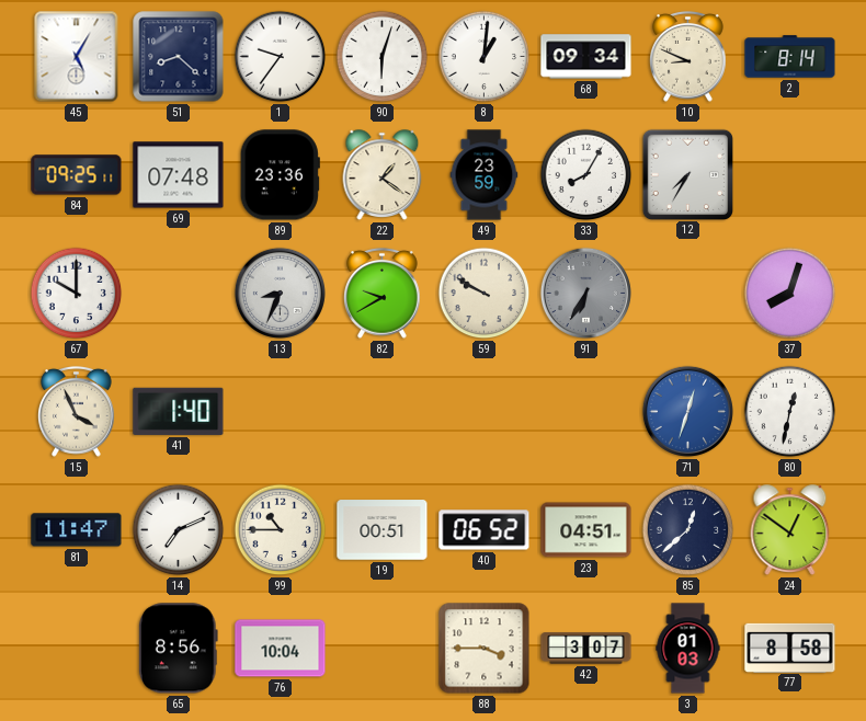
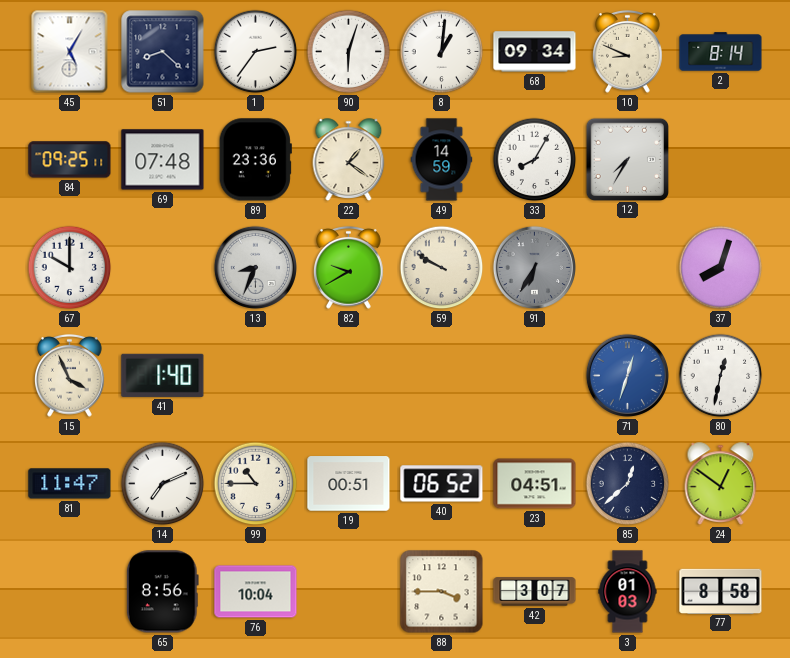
1: 9:36 -> 2:36
49: 23:59 -> 14:59
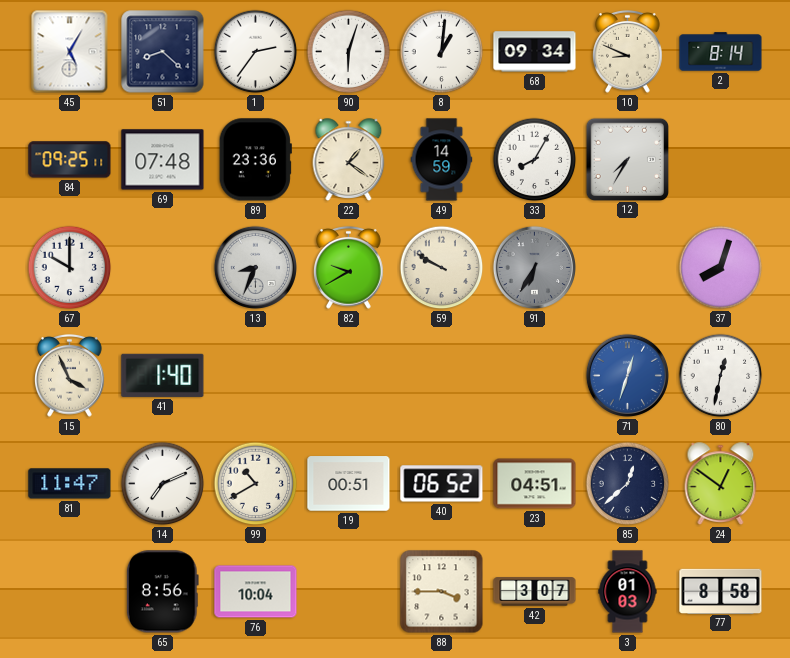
99: 10:45 -> 10:40
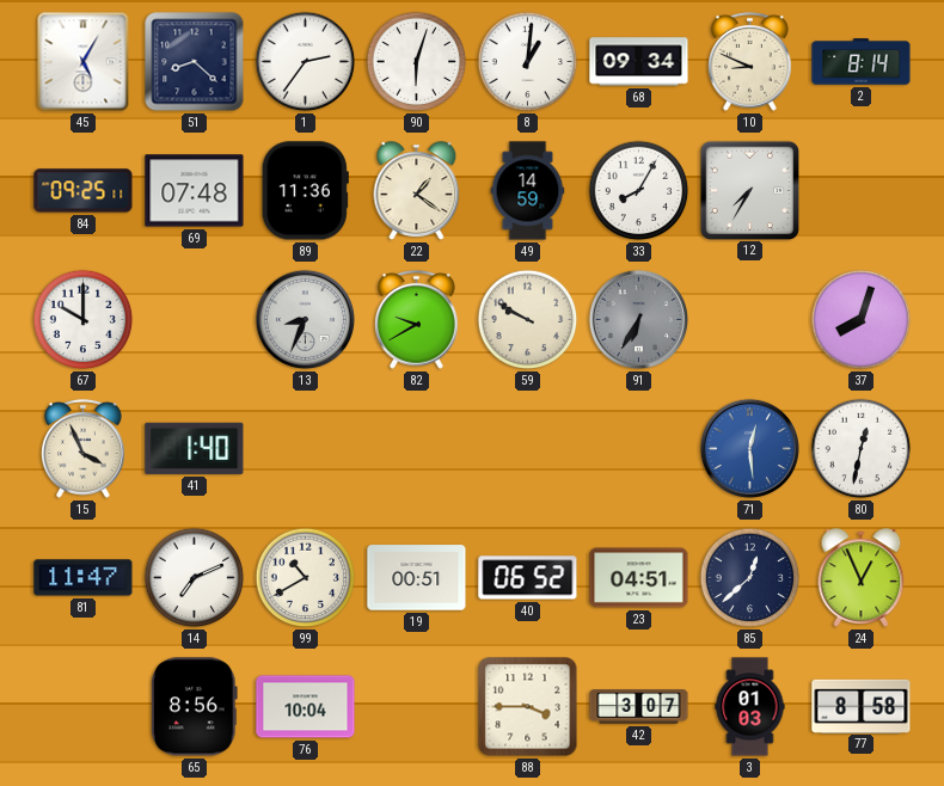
89: 23:36 -> 11:36
71: 12:33 -> 12:29
24: 12:51 -> 12:56
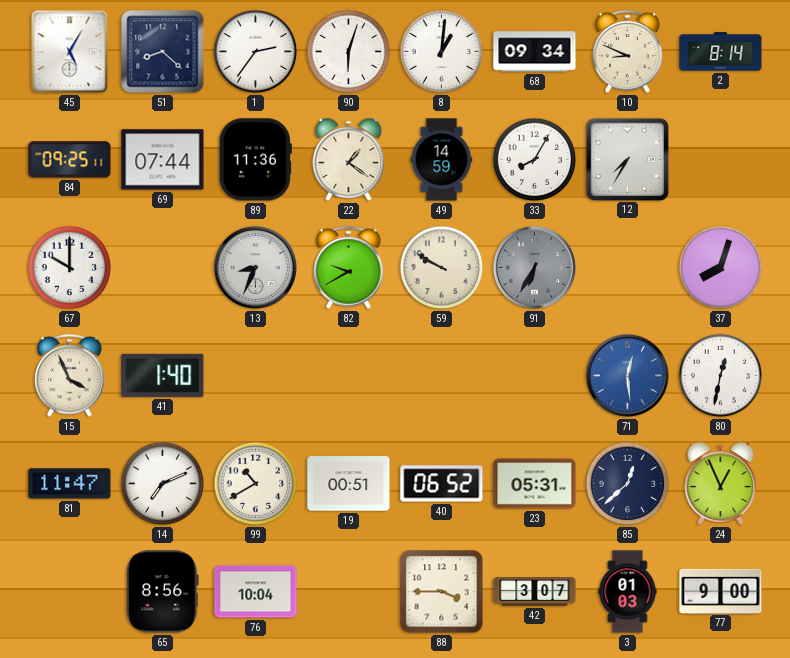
69: 07:48 -> 07:44
23: 04:51 -> 05:31
77: 8:58 -> 9:00
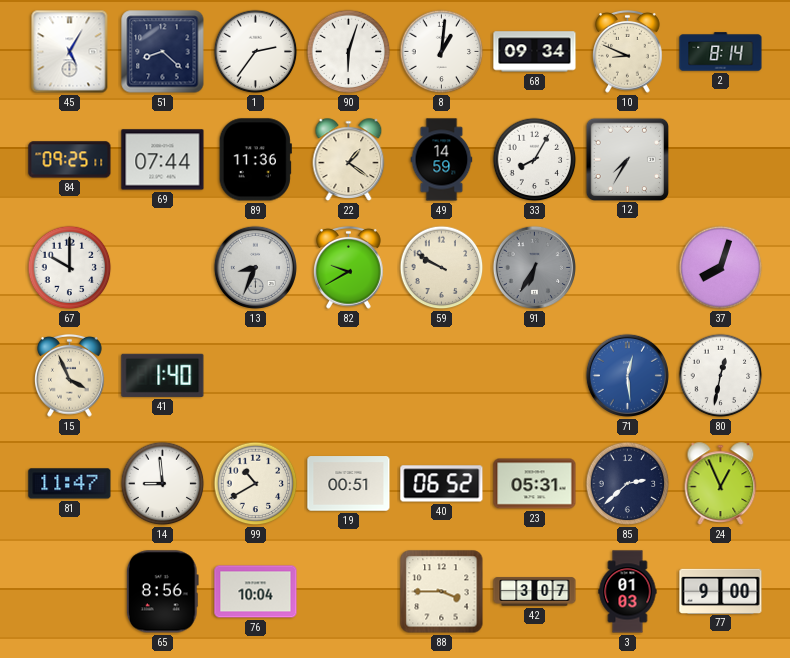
14: 7:11 -> 8:59
85: 12:38 -> 2:38
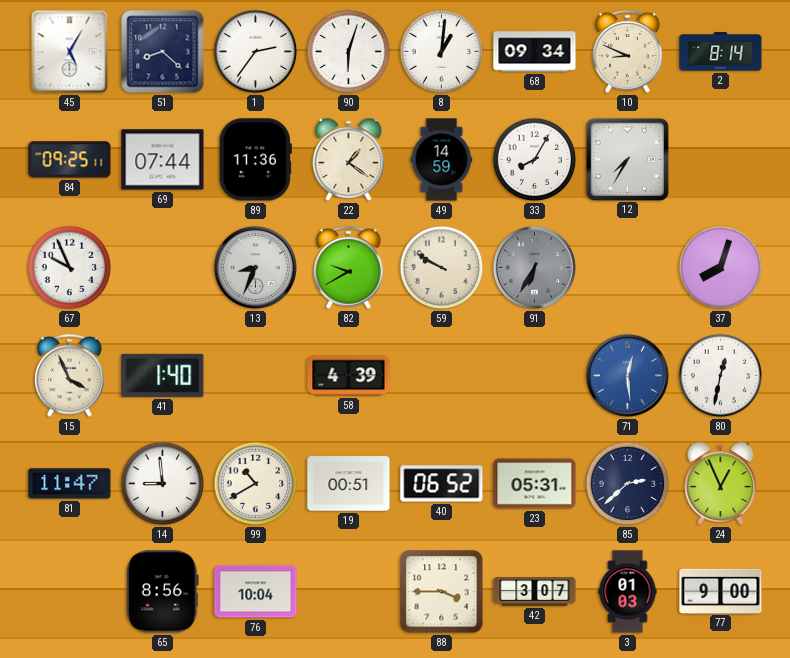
67: 10:00 -> 9:56
58: none -> 4:39
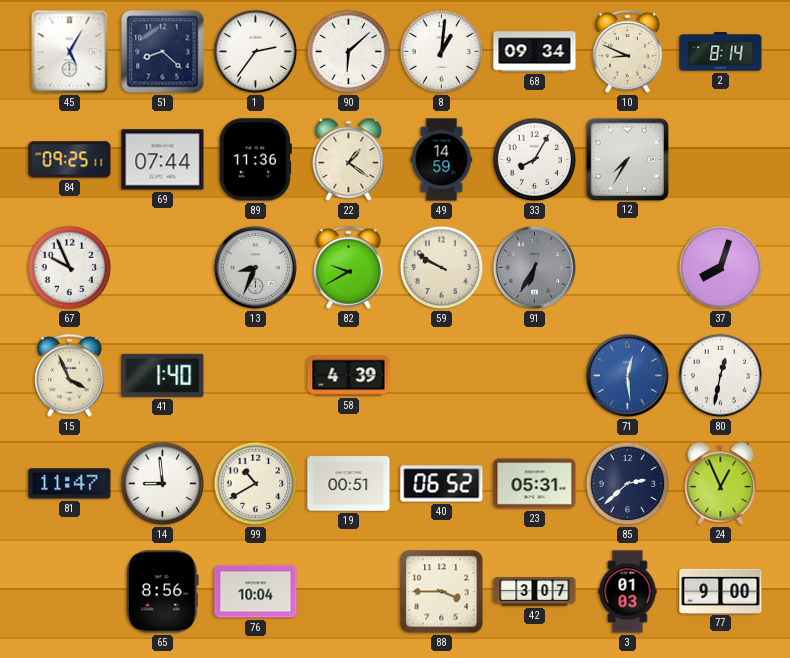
90: 6:03 -> 6:08
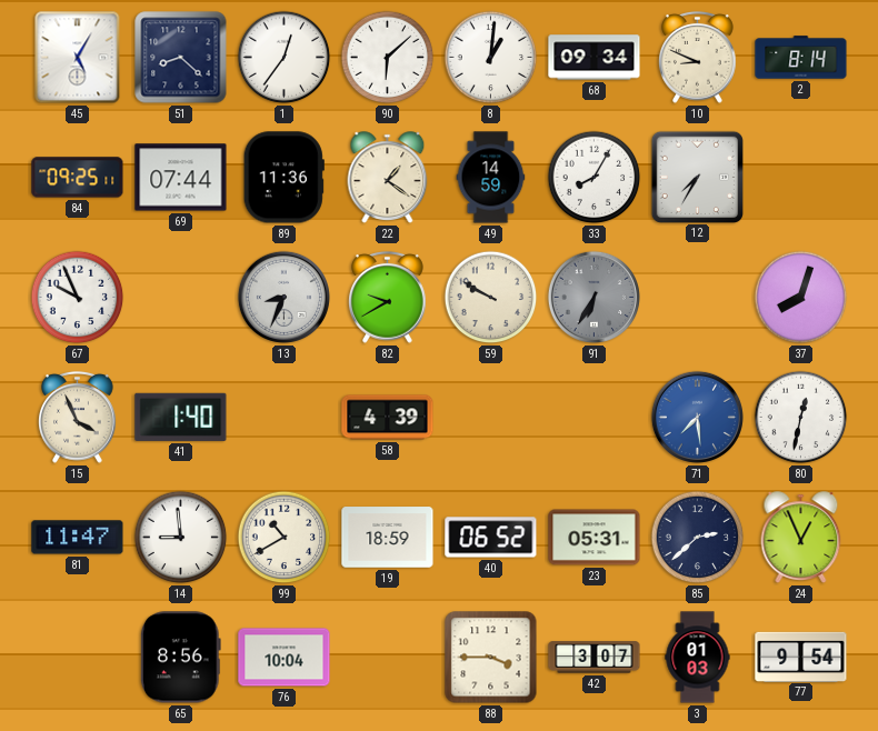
1: 2:36 -> 12:36
71: 12:29 -> 7:29
19: 00:51 -> 18:59
77: 9:00 -> 9:54
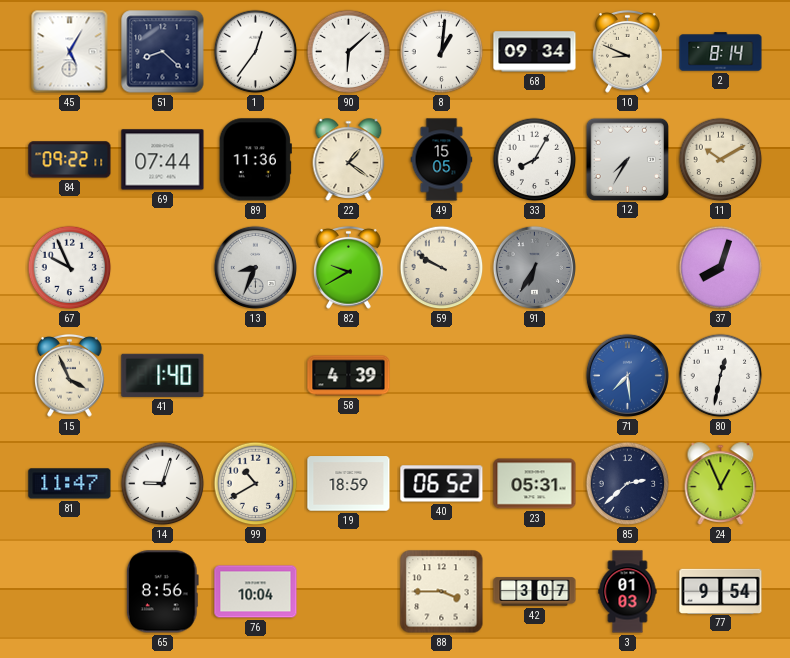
84: 09:25 -> 09:22
49: 14:59 -> 15:05
11: none -> 10:10
14: 8:59 -> 9:03
